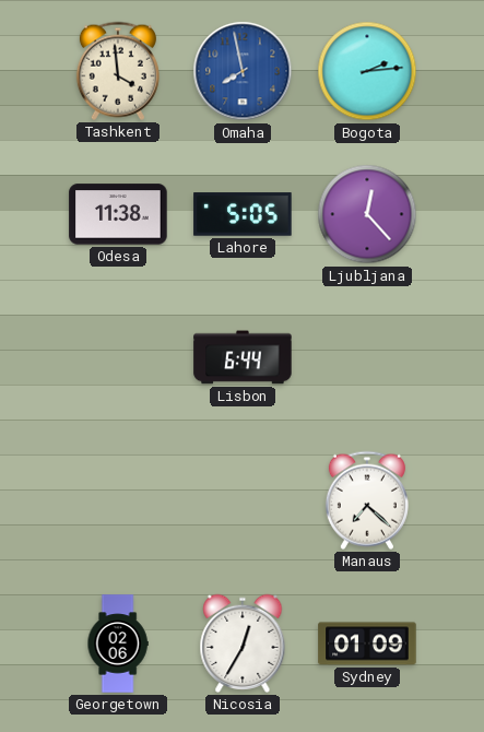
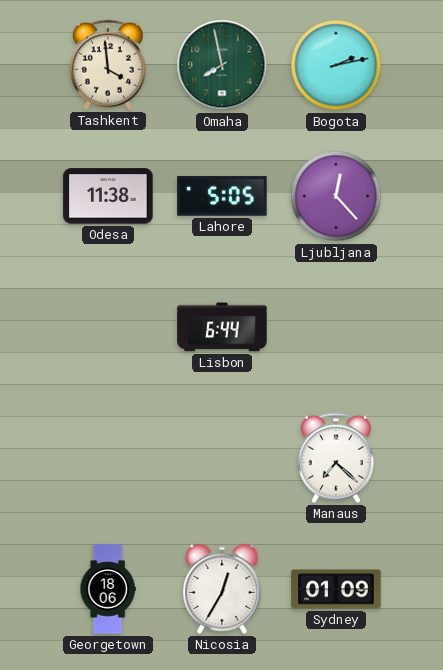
Omaha dial: blue -> green
Bogota: 2:14 -> 2:13
Georgetown: 02:06 -> 18:06
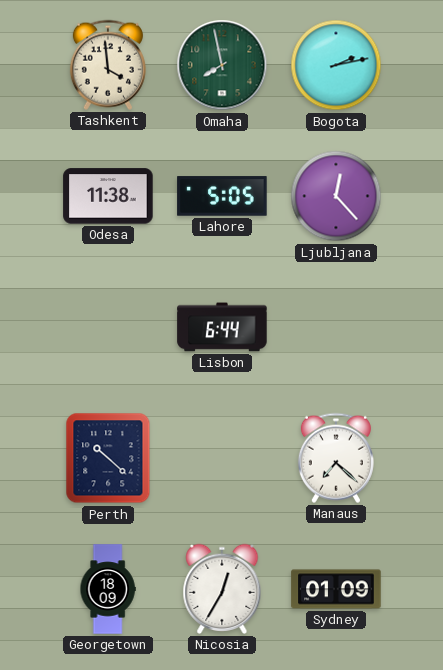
Perth: none -> 10:22
Georgetown: 18:06 -> 18:09
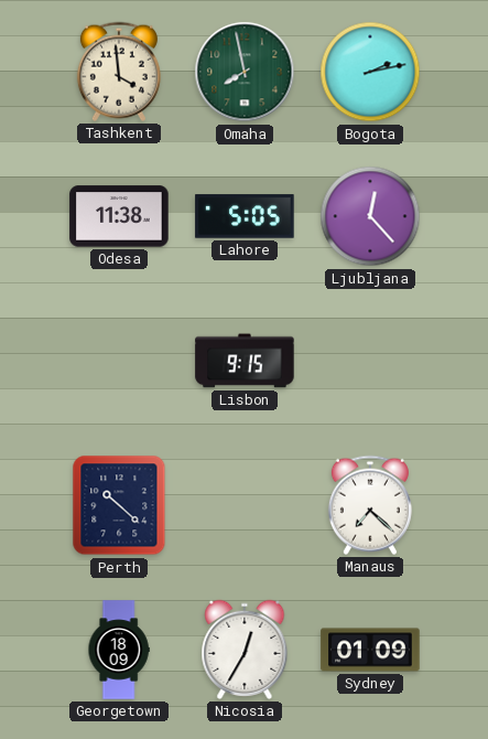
Lisbon: 6:44 -> 9:15
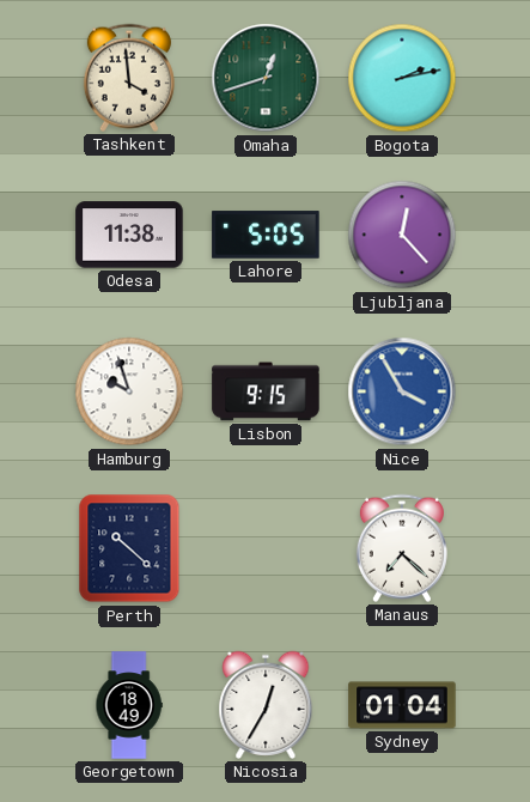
Omaha: 7:58 -> 12:42
Hamburg: none -> 9:57
Nice: none -> 3:55
Georgetown: 18:09 -> 18:49
Sydney: 01:09 -> 01:04
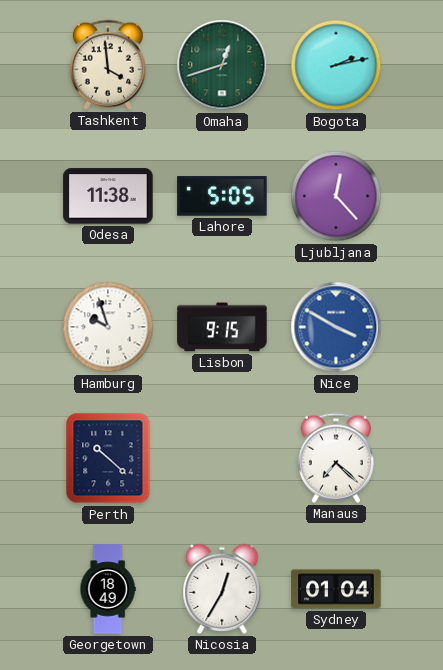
Nice: 3:55 -> 3:50
